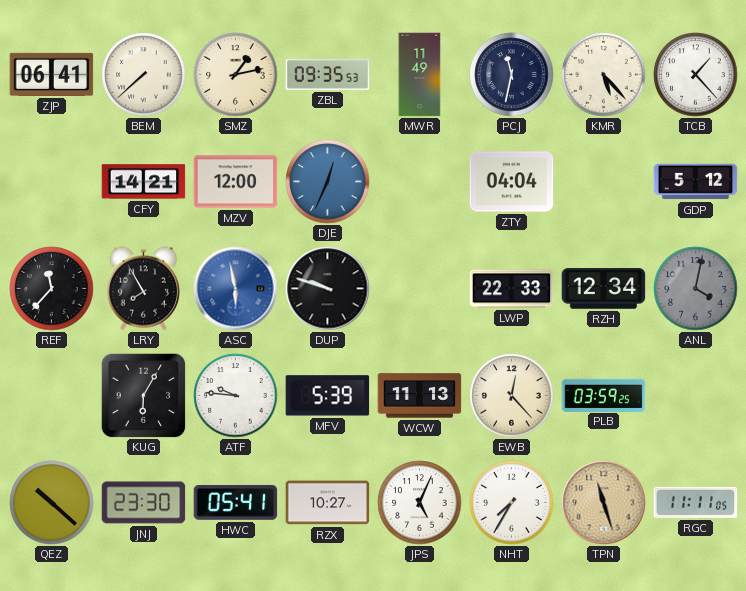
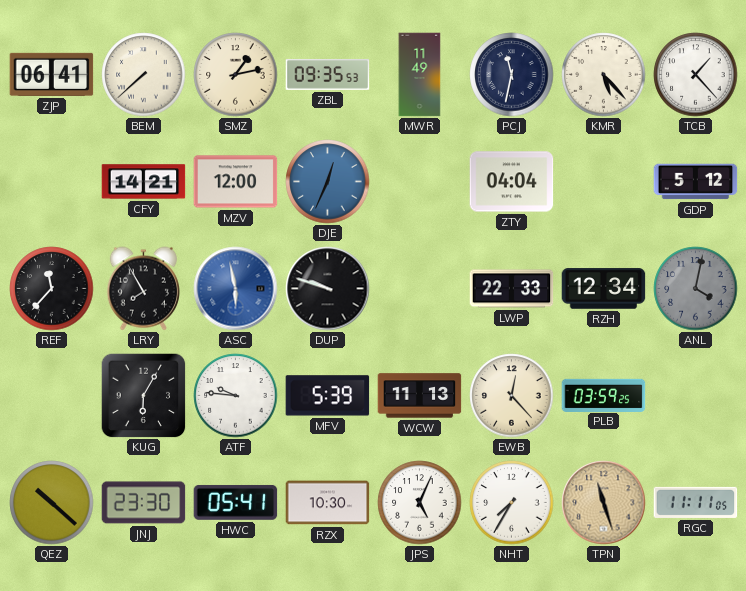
RZX: 10:27 -> 10:30
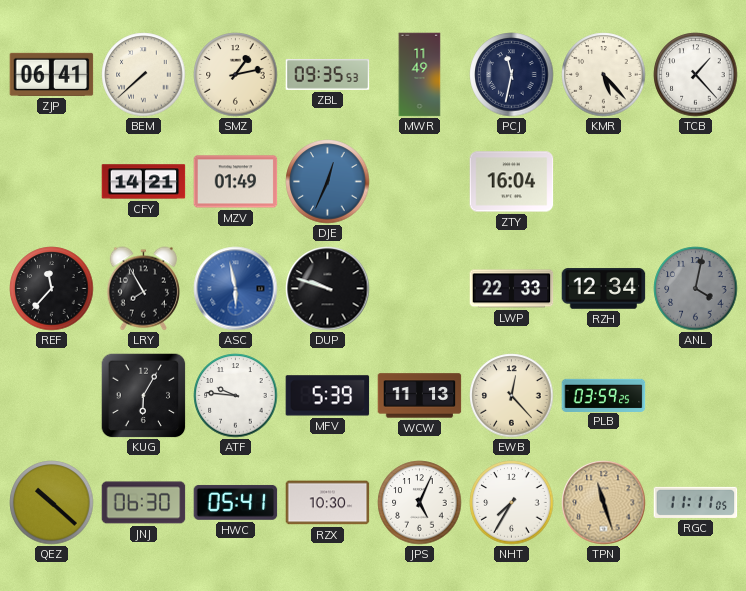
MZV: 12:00 -> 01:49
ZTY: 04:04 -> 16:04
GDP: 5:12 -> none
JNJ: 23:30 -> 06:30
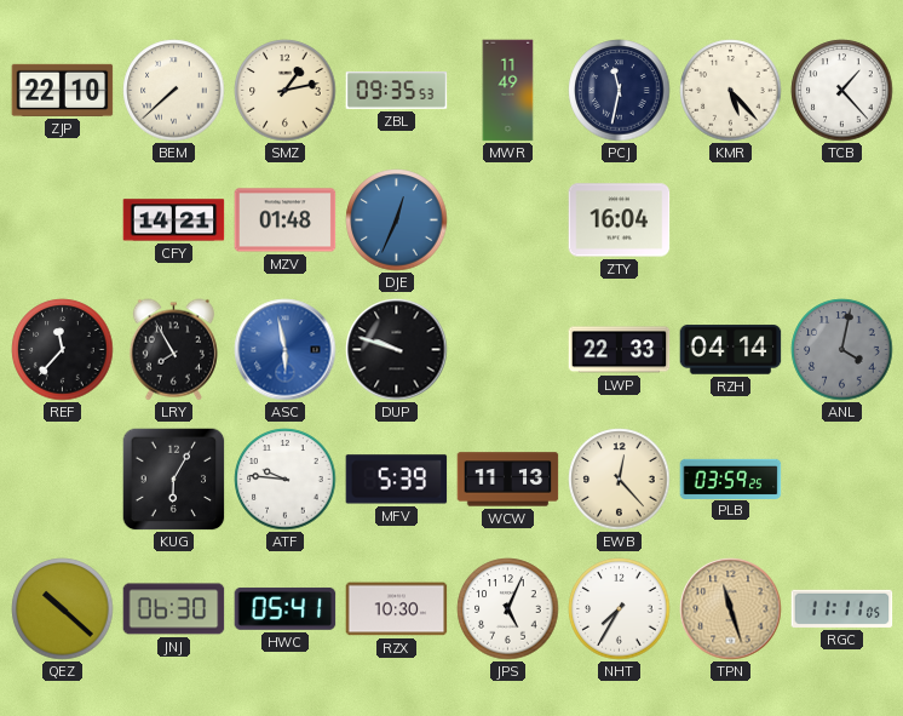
ZJP: 06:41 -> 22:10
MZV: 01:49 -> 01:48
RZH: 12:34 -> 04:14
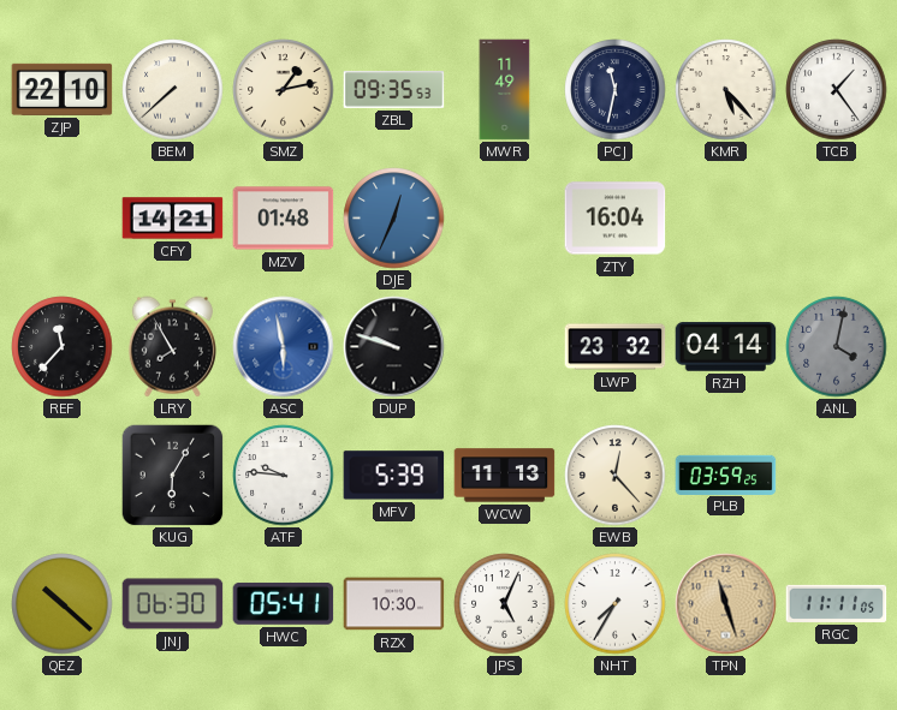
TCB: 1:23 -> 1:24
LWP: 22:33 -> 23:32
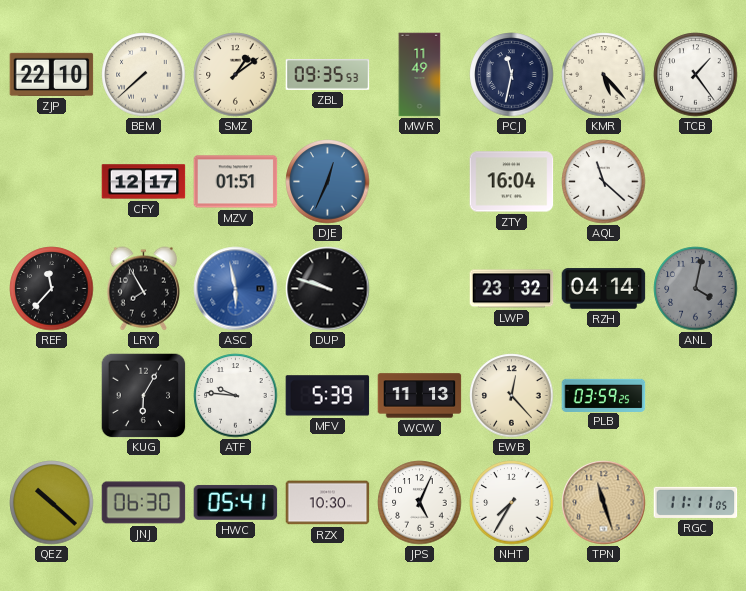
SMZ: 1:13 -> 1:09
CFY: 14:21 -> 12:17
MZV: 01:48 -> 01:51
AQL: none -> 11:22
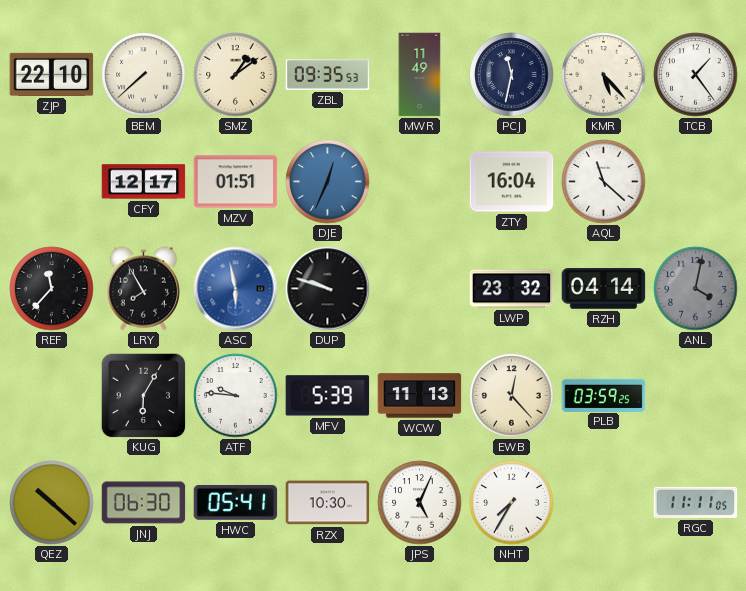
TPN: 11:27 -> none
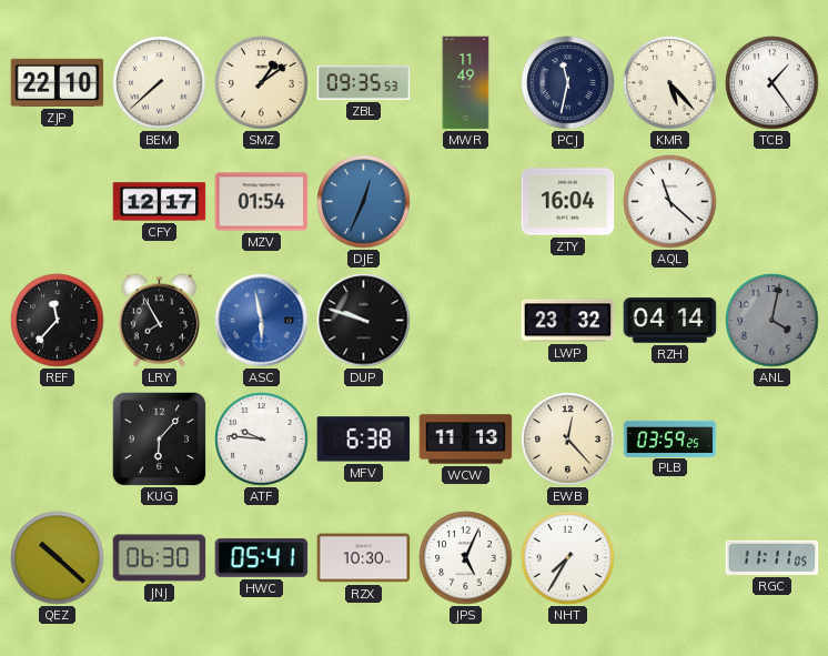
MZV: 01:51 -> 01:54
KUG: 6:05 -> 6:07
MFV: 5:39 -> 6:38
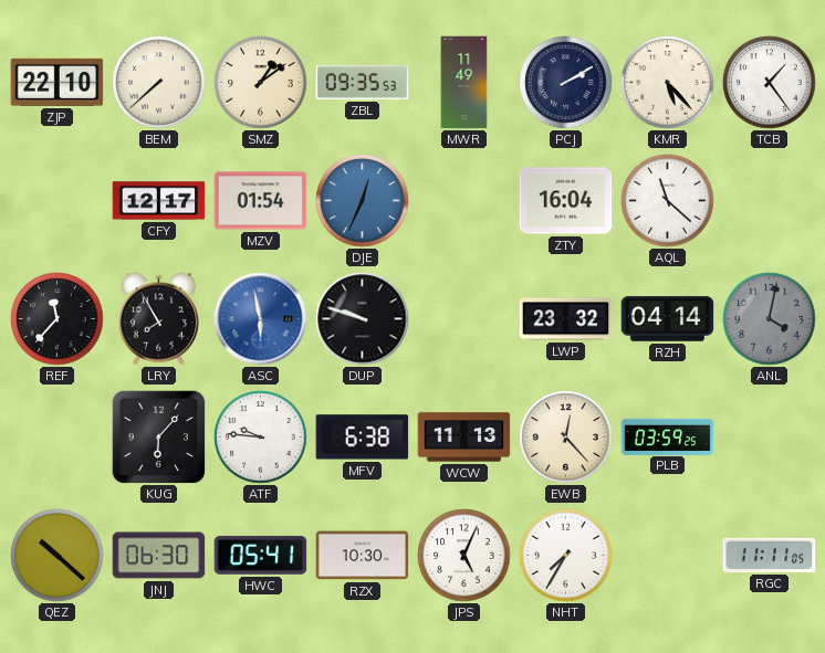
PCJ: 11:32 -> 2:10
